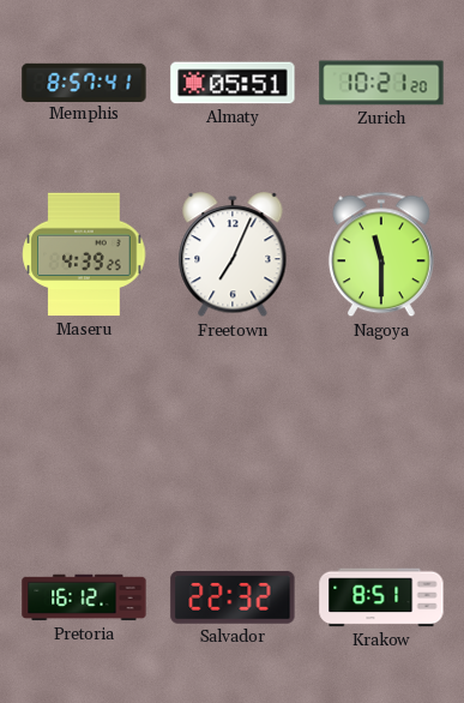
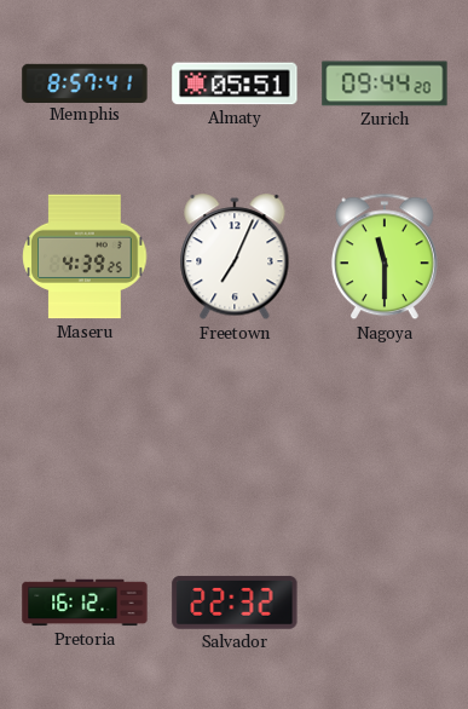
Zurich: 10:21 -> 09:44
Krakow: 8:51 -> none
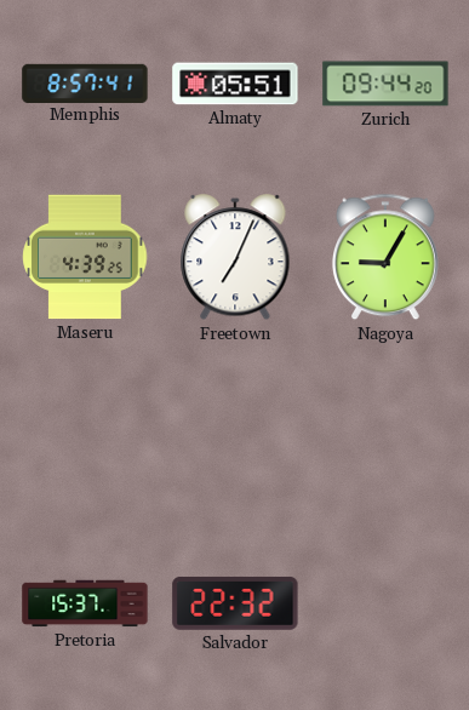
Nagoya: 11:30 -> 9:05
Pretoria: 16:12 -> 15:37
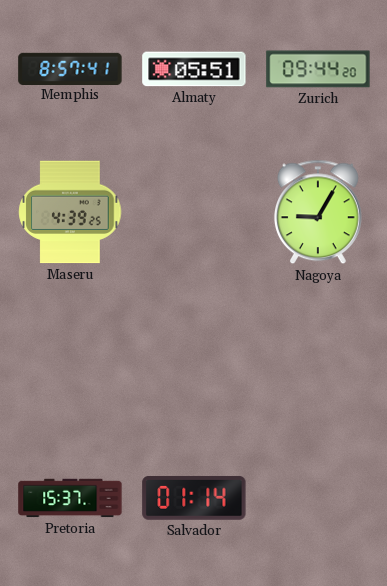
Freetown: 7:04 -> none
Salvador: 22:32 -> 01:14
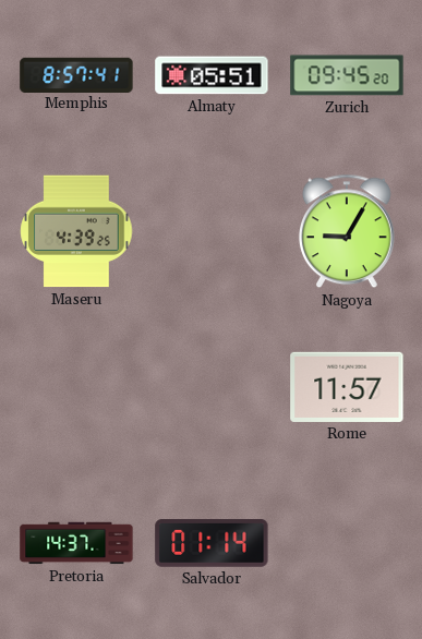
Zurich: 09:44 -> 09:45
Rome: none -> 11:57
Pretoria: 15:37 -> 14:37
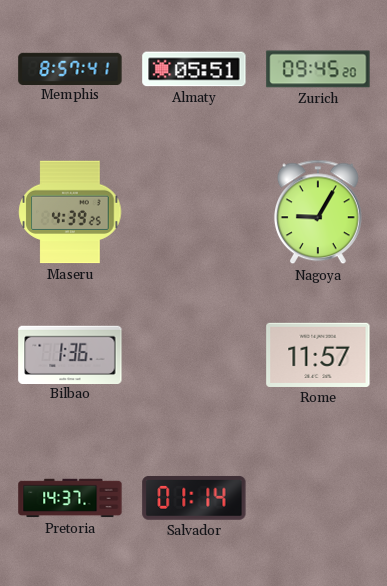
Bilbao: none -> 1:36
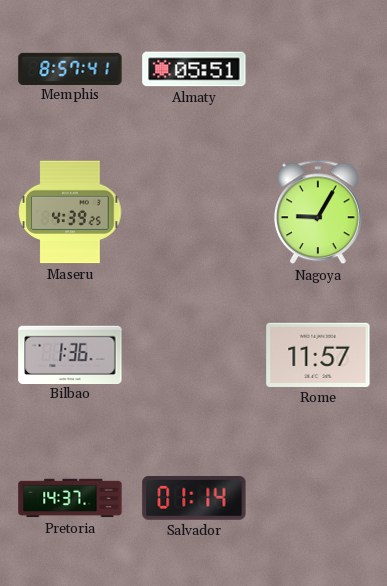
Zurich: 09:45 -> none
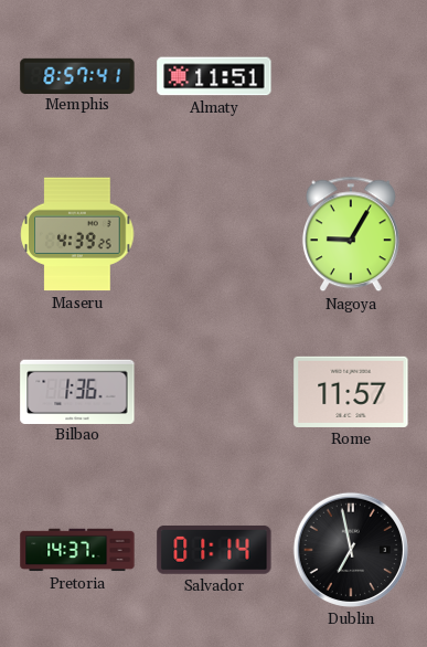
Almaty: 05:51 -> 11:51
Dublin: none -> 6:58
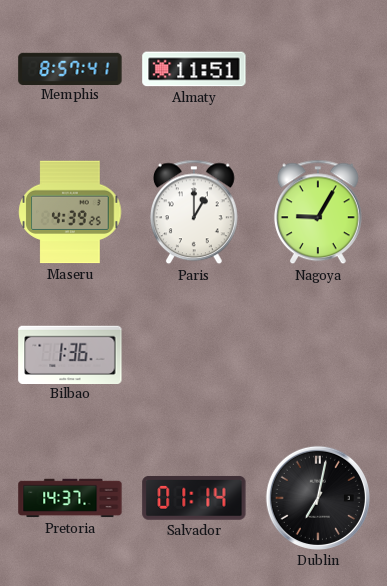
Paris: none -> 1:00
Rome: 11:57 -> none
Dublin: 6:58 -> 7:02
